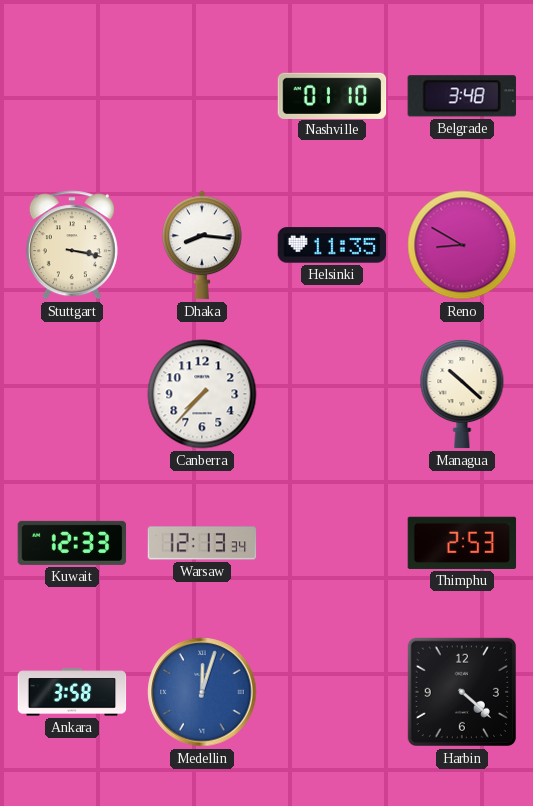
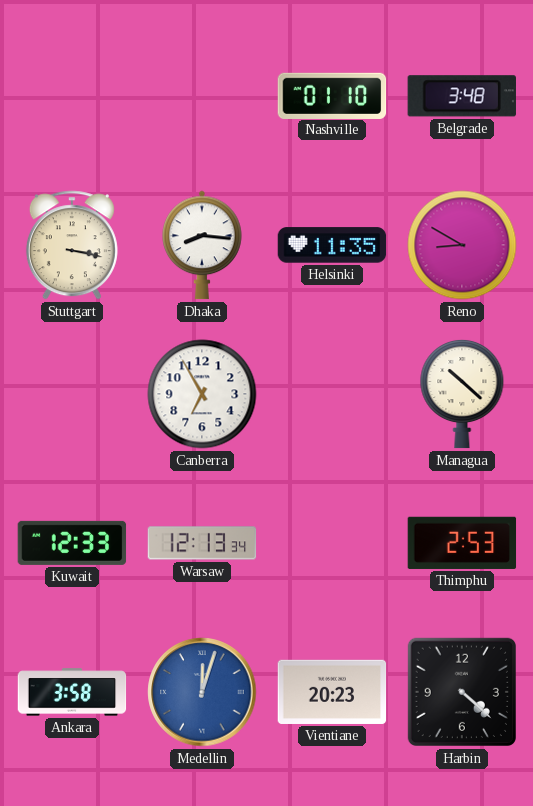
Canberra: 7:37 -> 6:55
Vientiane: none -> 20:23
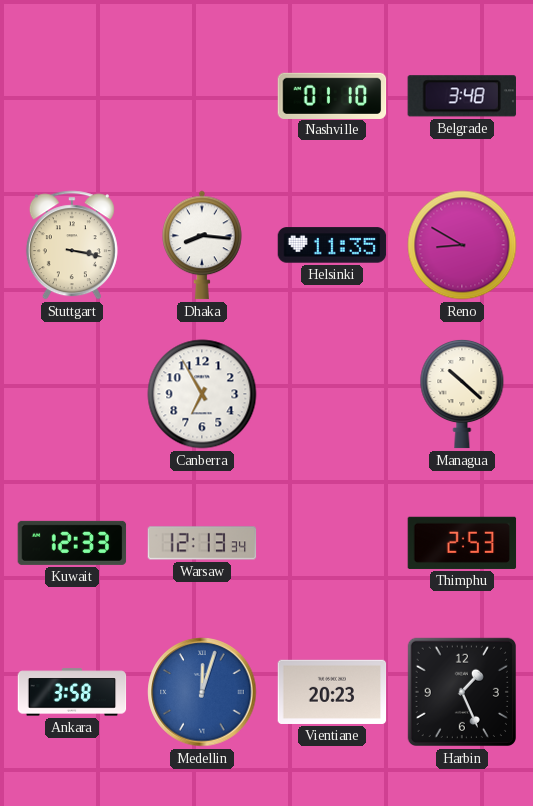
Harbin: 4:22 -> 1:26
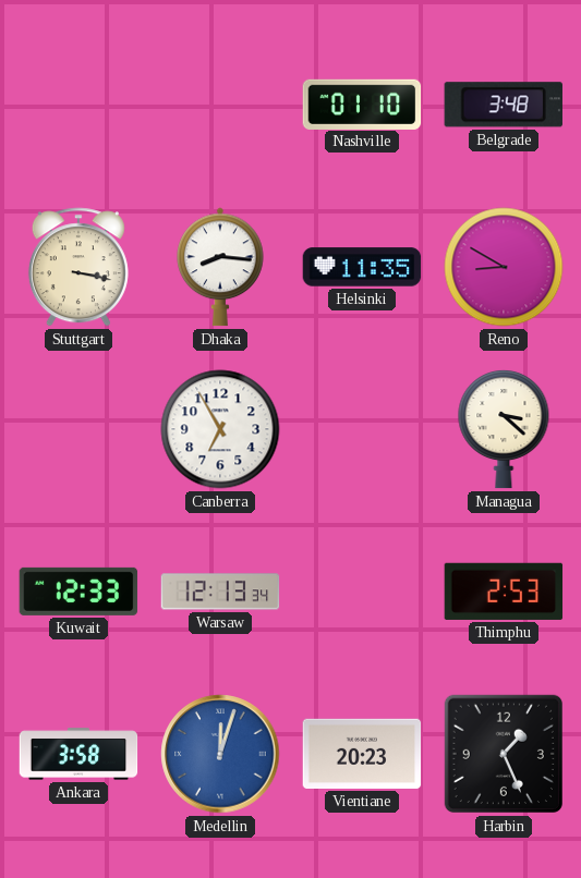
Managua: 10:22 -> 3:22
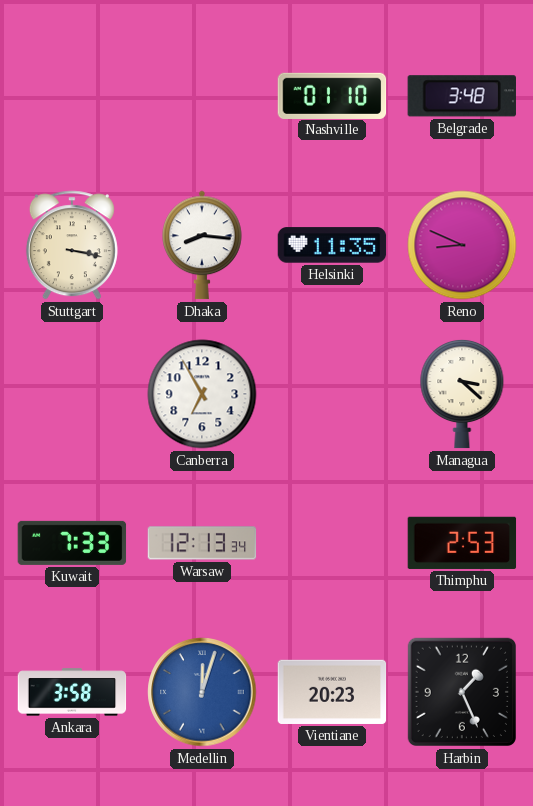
Reno: 8:50 -> 8:49
Kuwait: 12:33 -> 7:33
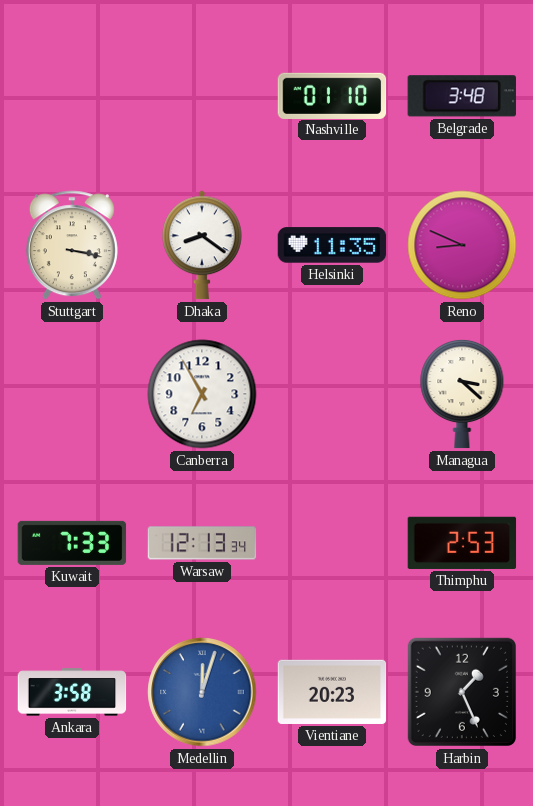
Dhaka: 8:16 -> 8:21
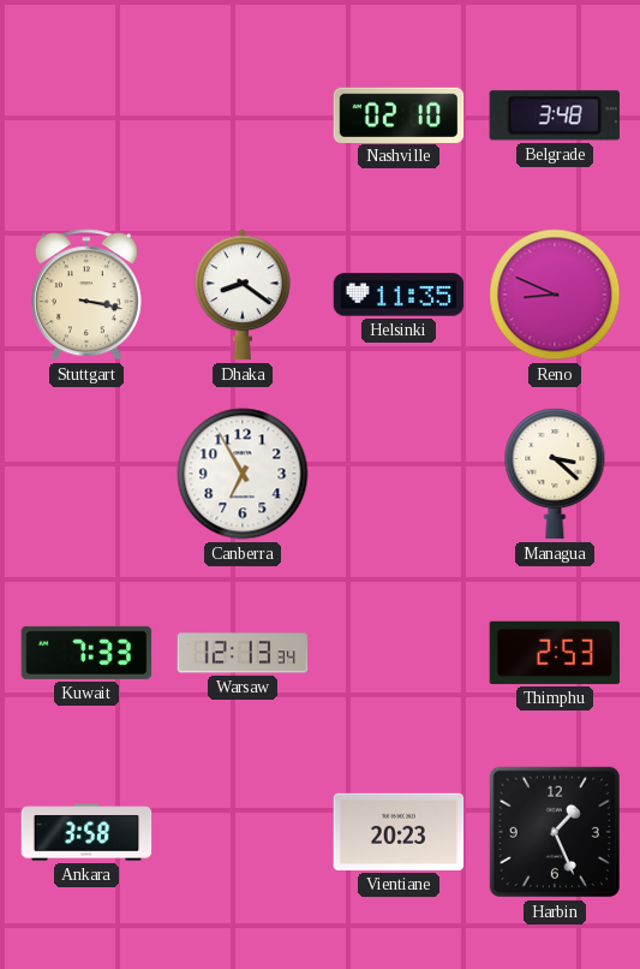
Nashville: 01:10 -> 02:10
Medellin: 12:03 -> none
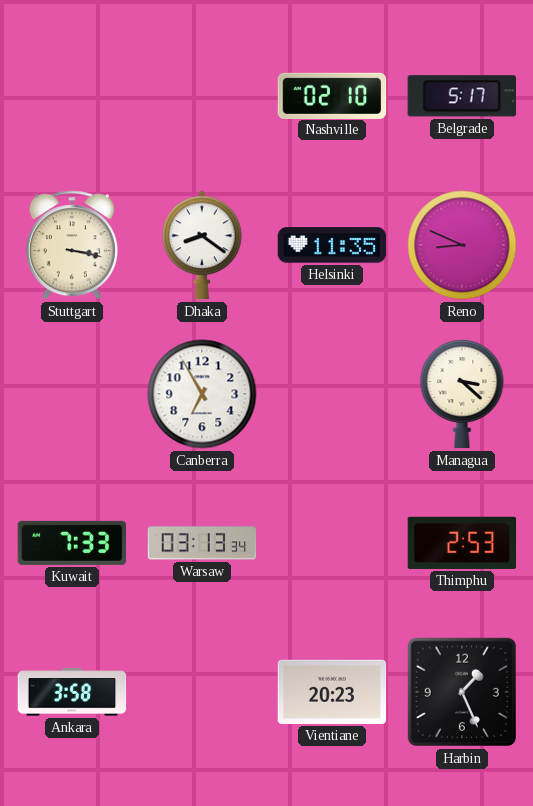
Belgrade: 3:48 -> 5:17
Warsaw: 12:13 -> 03:13
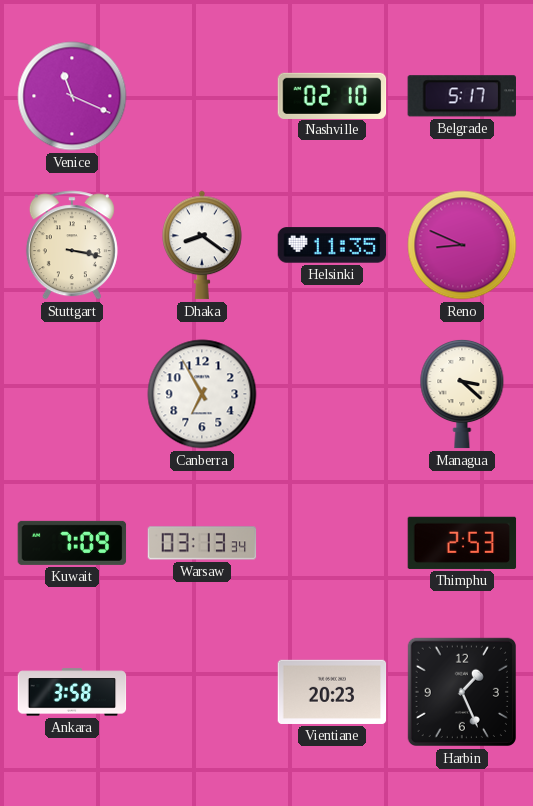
Venice: none -> 11:19
Kuwait: 7:33 -> 7:09
